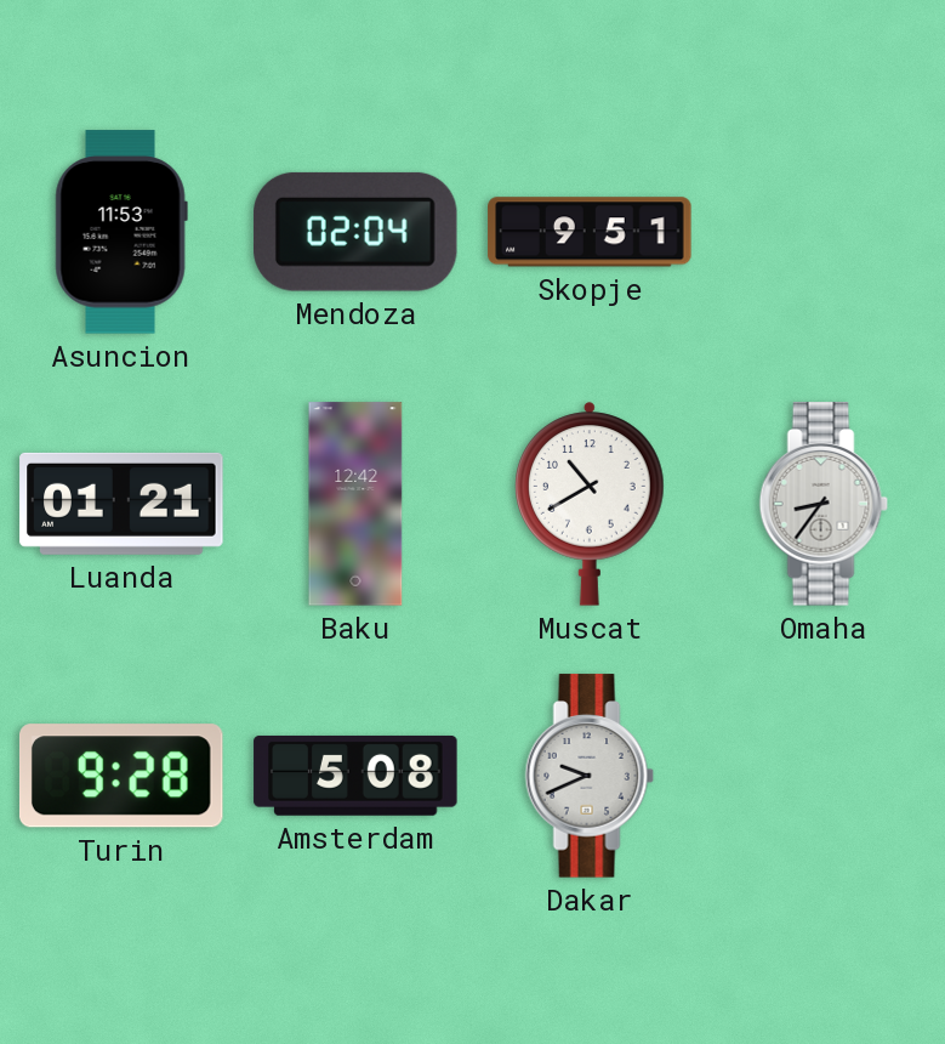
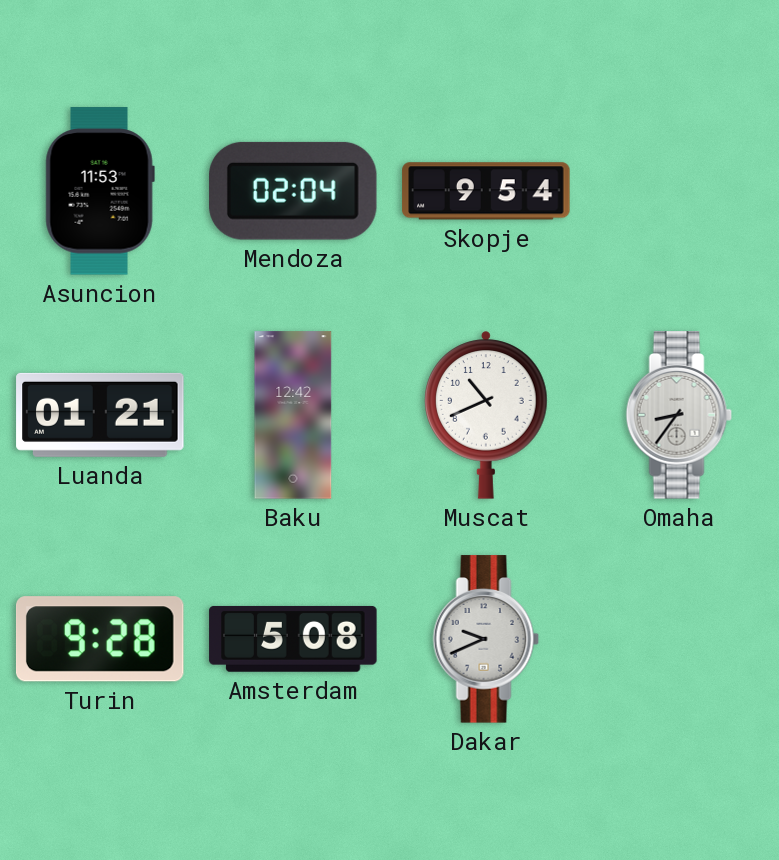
Skopje: 9:51 -> 9:54
Muscat: 10:40 -> 10:41
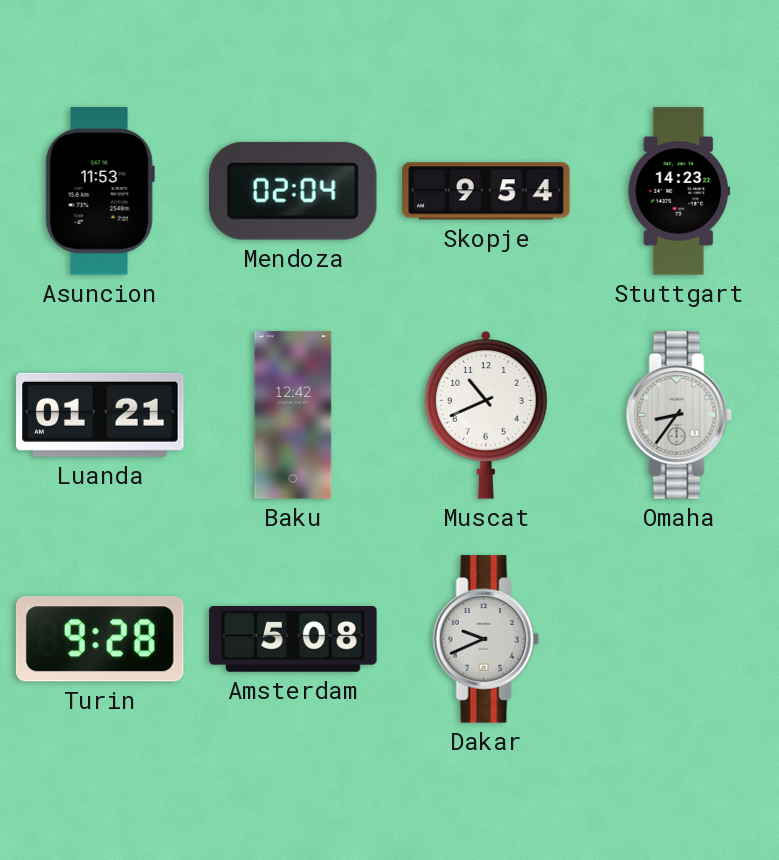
Stuttgart: none -> 14:23
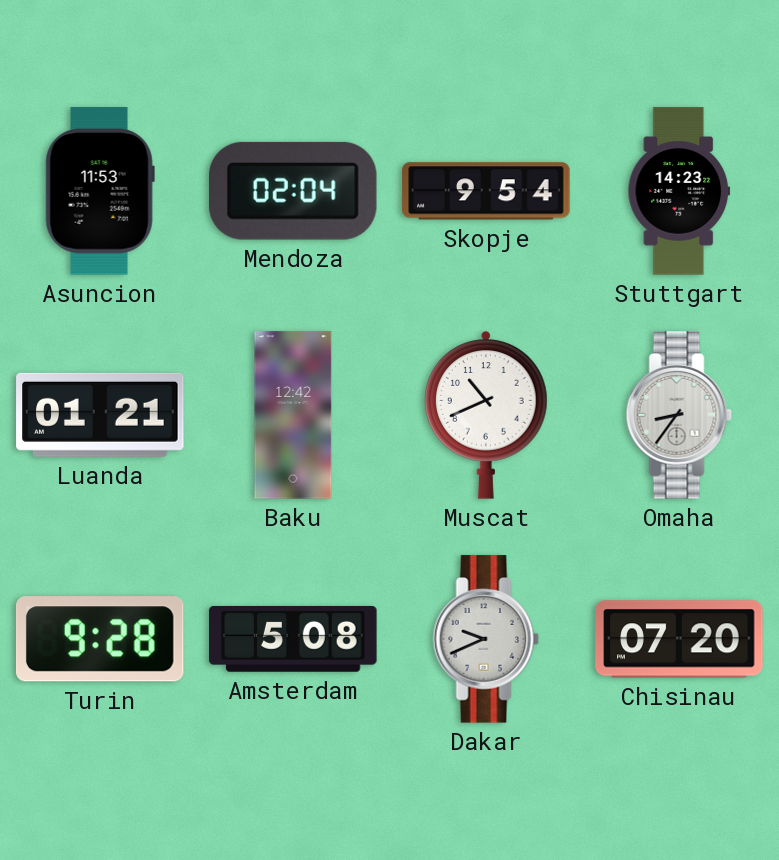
Chisinau: none -> 07:20
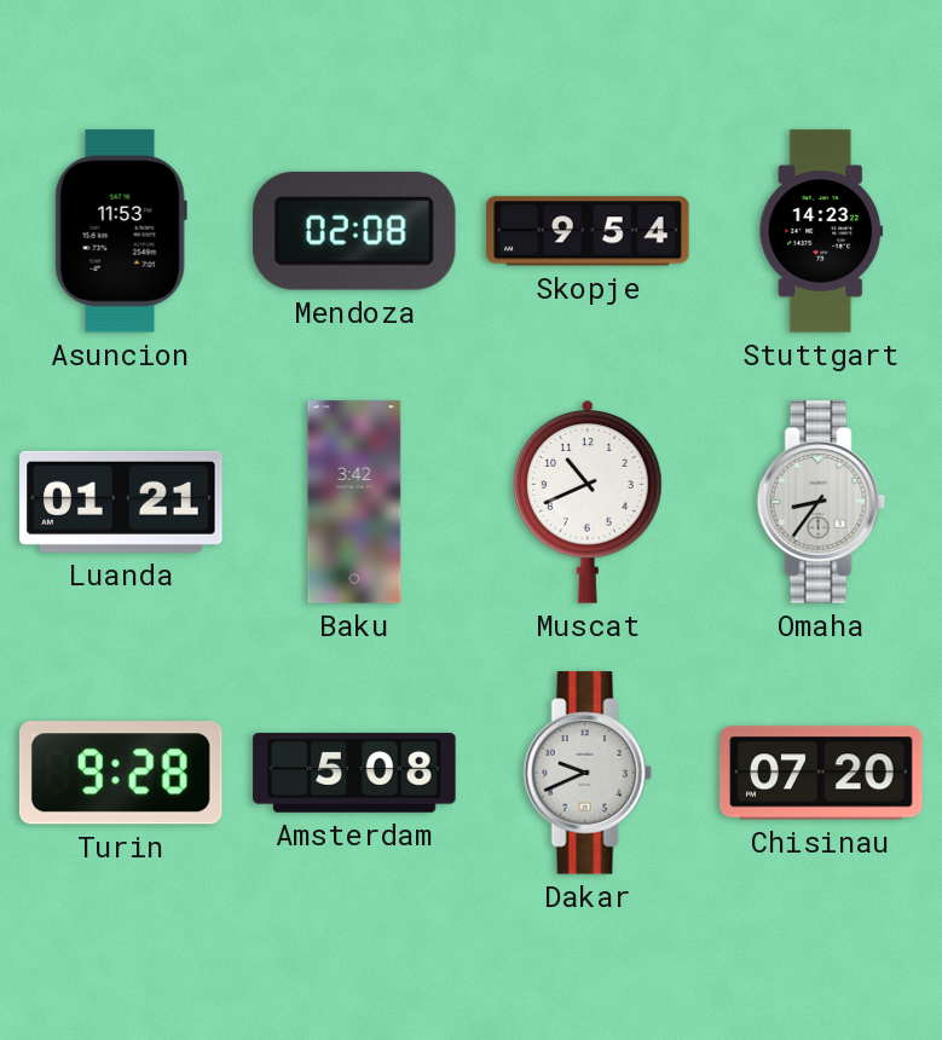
Mendoza: 02:04 -> 02:08
Baku: 12:42 -> 3:42
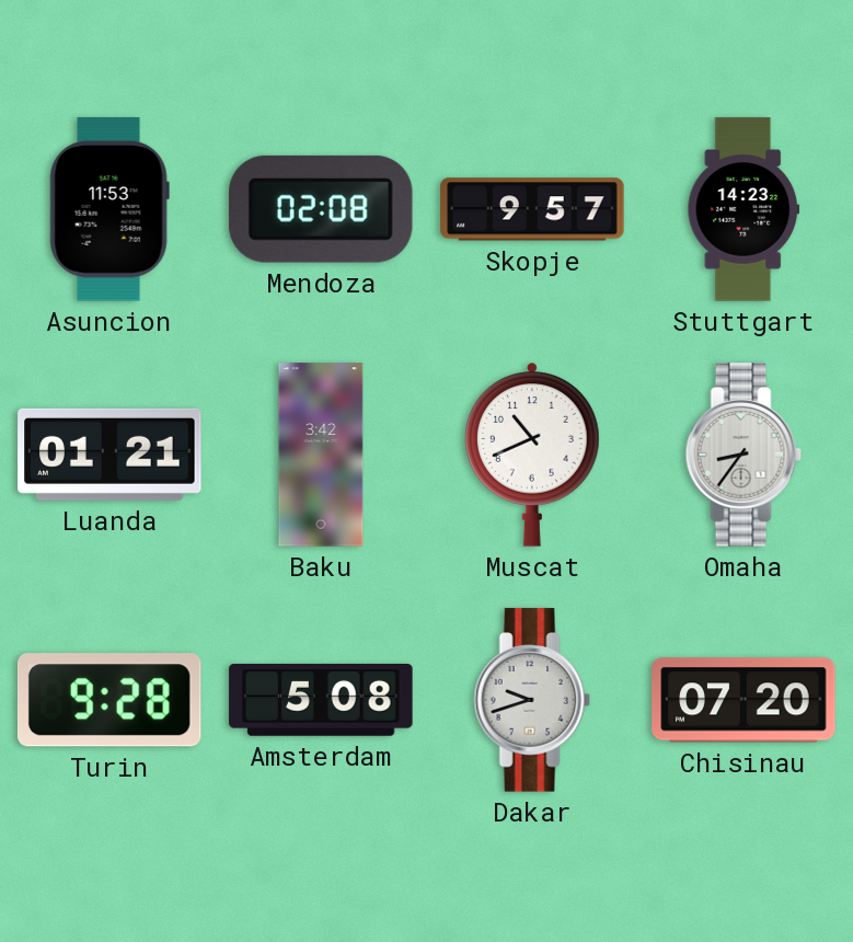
Skopje: 9:54 -> 9:57
Dakar: 9:41 -> 9:42
